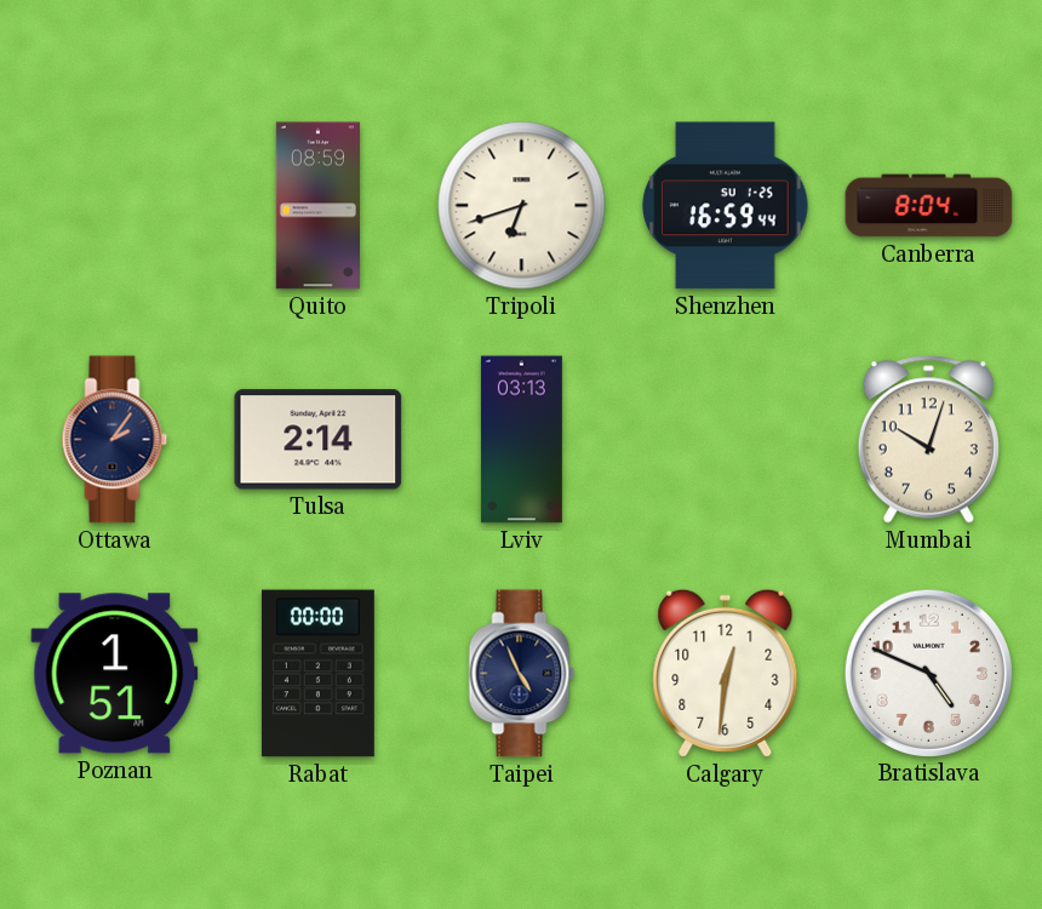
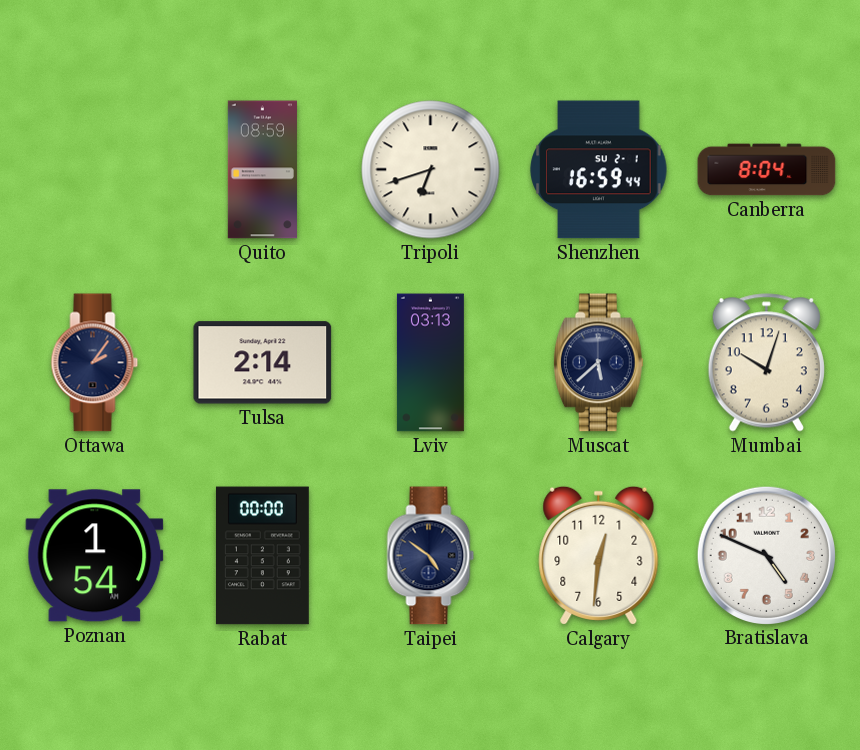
Shenzhen date: SU 1-25 -> SU 2-1
Muscat: none -> 5:38
Poznan: 1:51 -> 1:54
Taipei: 4:56 -> 4:51
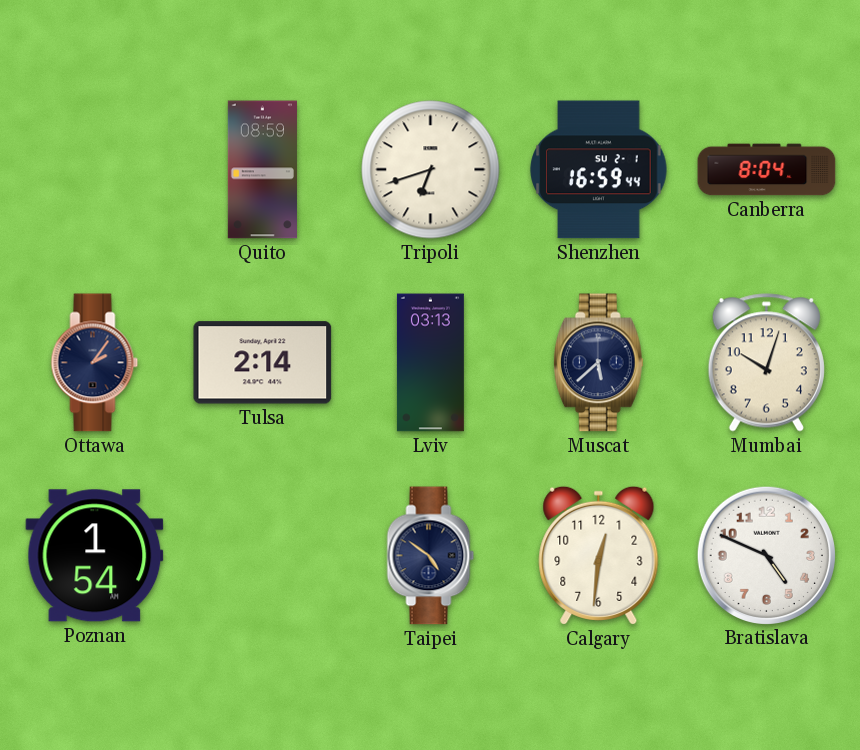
Rabat: 00:00 -> none
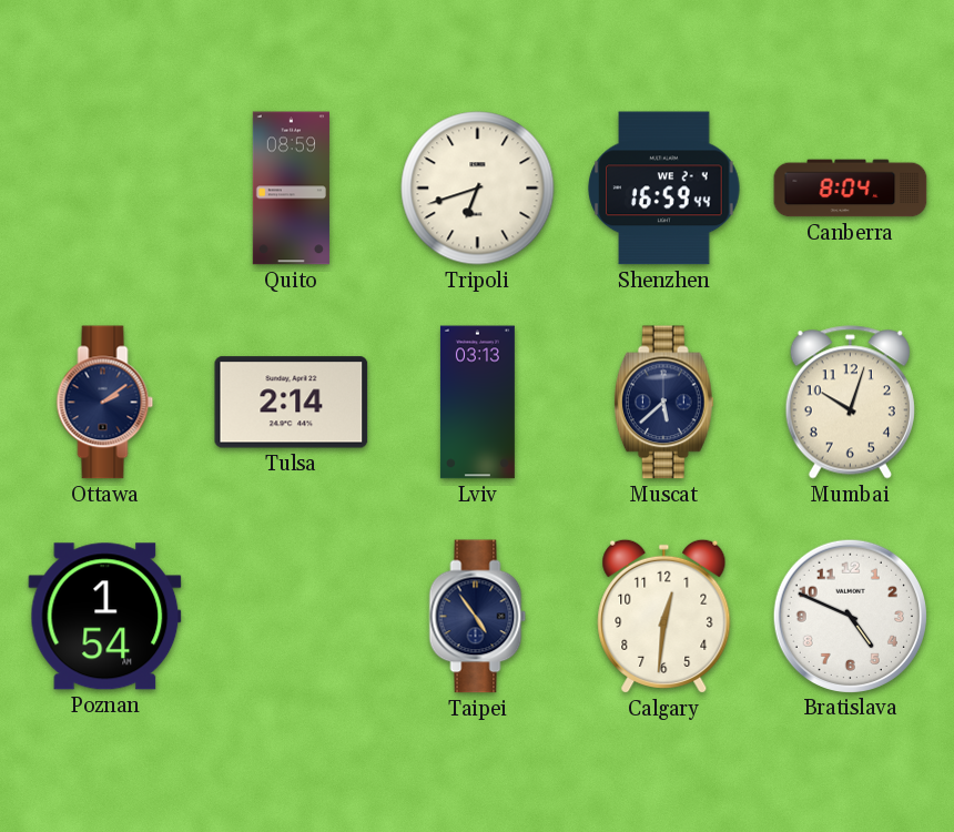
Shenzhen date: SU 2-1 -> WE 2-4
Ottawa: 2:06 -> 2:09
Taipei: 4:51 -> 4:54
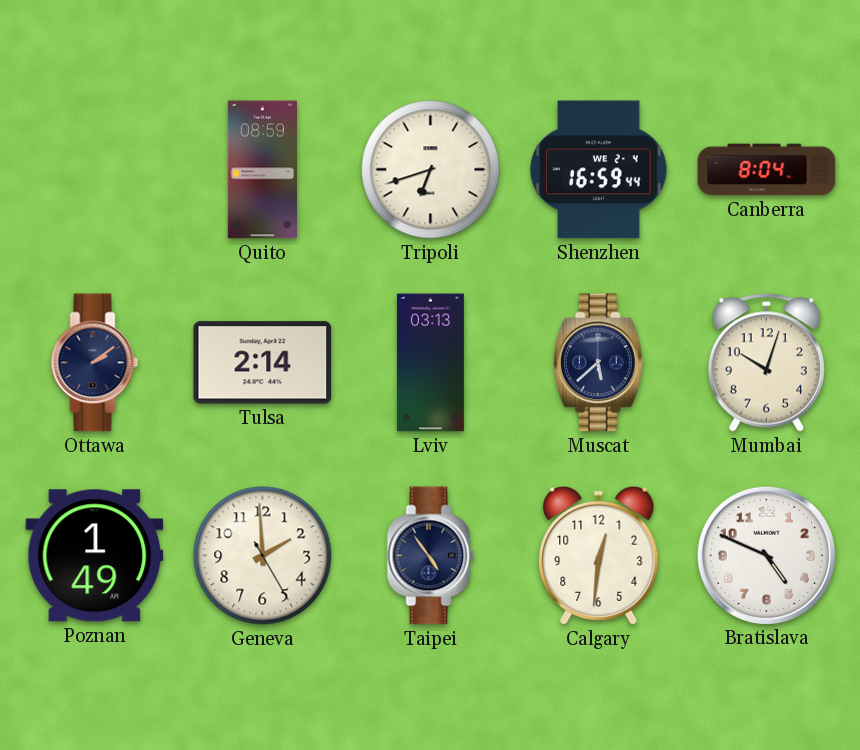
Poznan: 1:54 -> 1:49
Geneva: none -> 1:59
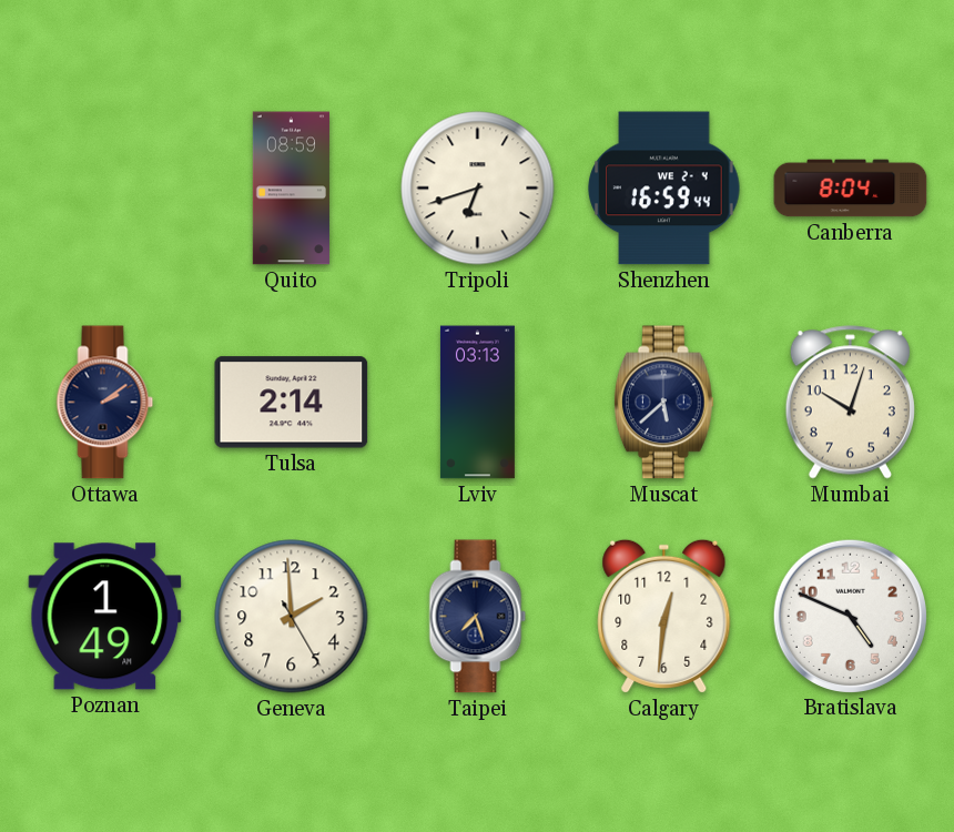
Taipei: 4:54 -> 7:27
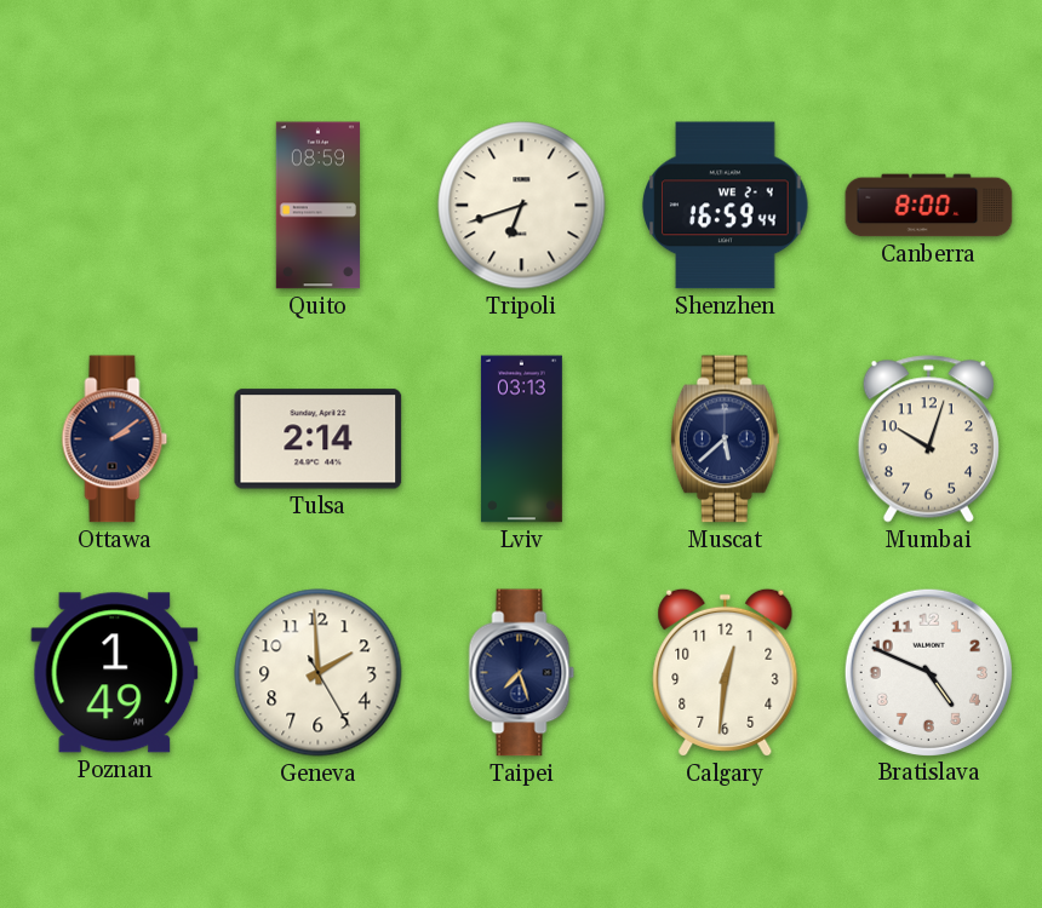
Canberra: 8:04 -> 8:00
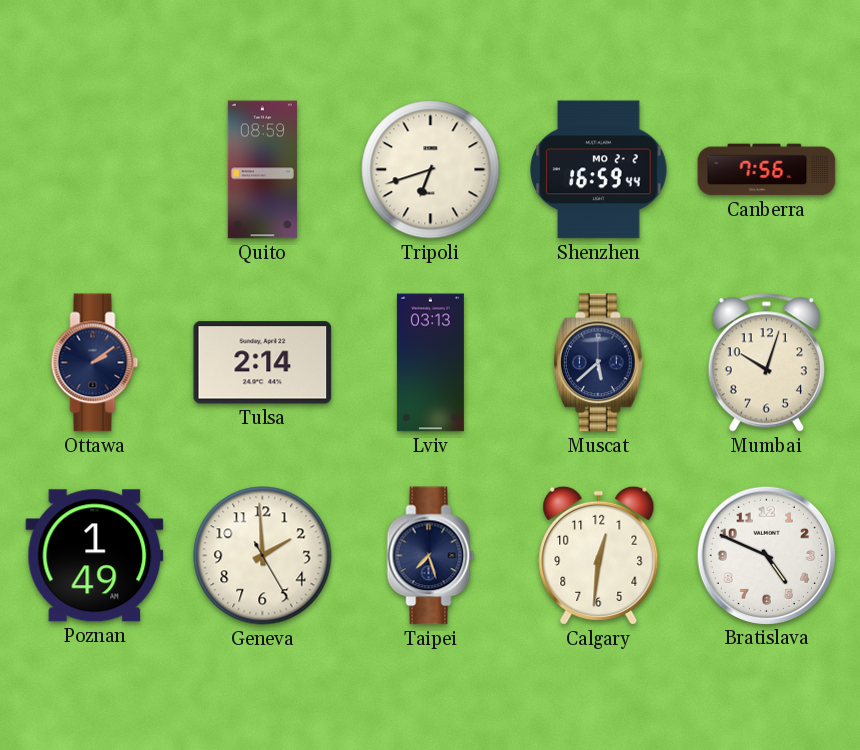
Shenzhen date: WE 2-4 -> MO 2-2
Canberra: 8:00 -> 7:56
